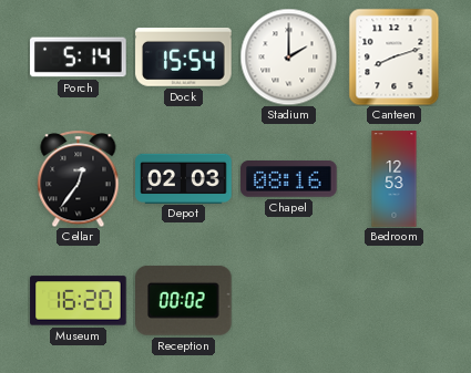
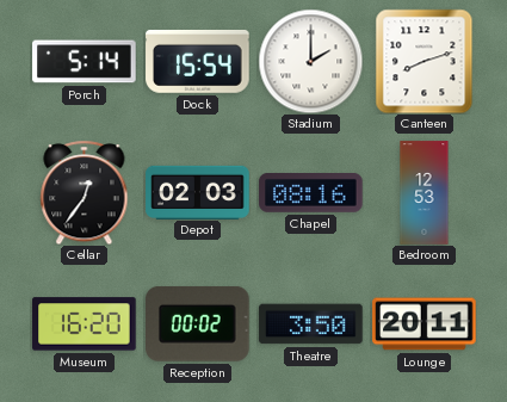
Theatre: none -> 3:50
Lounge: none -> 20:11
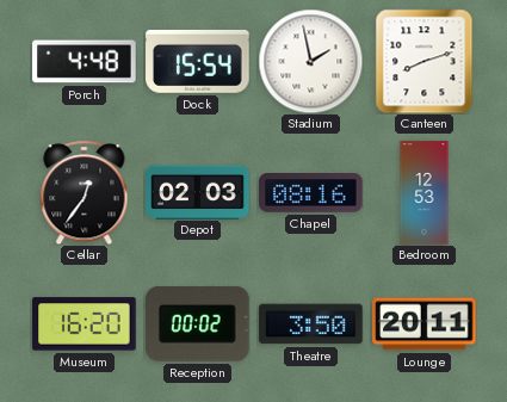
Porch: 5:14 -> 4:48
Stadium: 2:00 -> 1:58
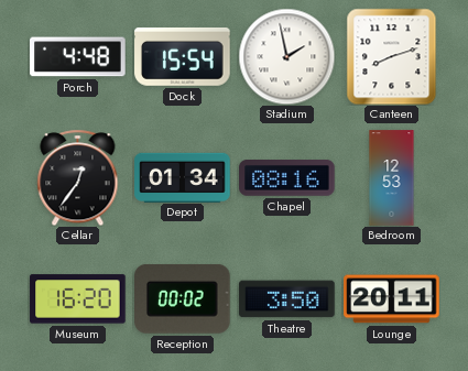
Depot: 02:03 -> 01:34
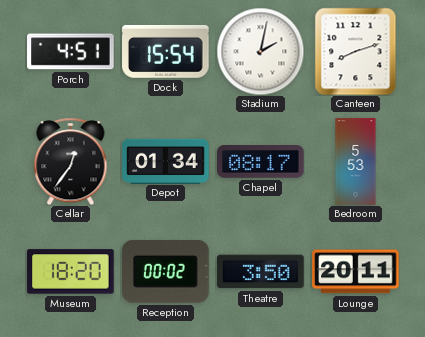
Porch: 4:48 -> 4:51
Stadium: 1:58 -> 2:02
Chapel: 08:16 -> 08:17
Bedroom: 12:53 -> 5:53
Museum: 16:20 -> 18:20
